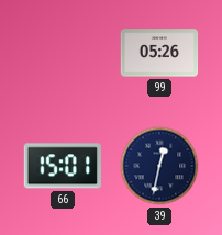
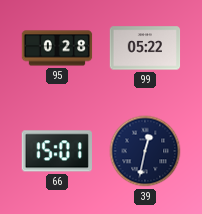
95: none -> 0:28
99: 05:26 -> 05:22
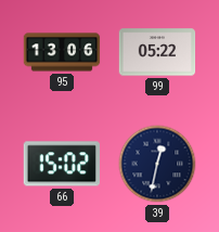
95: 0:28 -> 13:06
66: 15:01 -> 15:02
